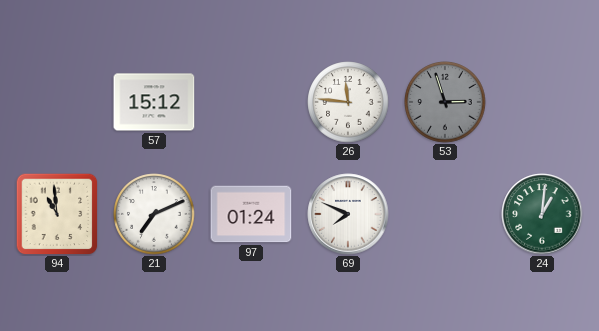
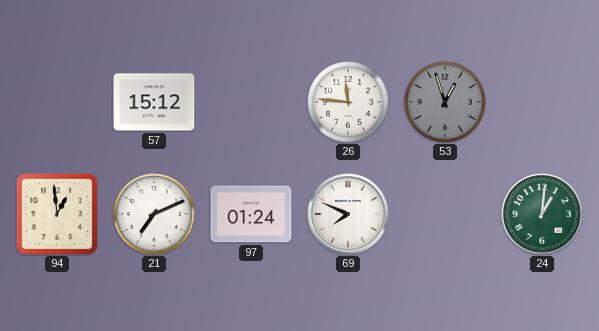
53: 2:57 -> 12:57
94: 10:59 -> 12:59
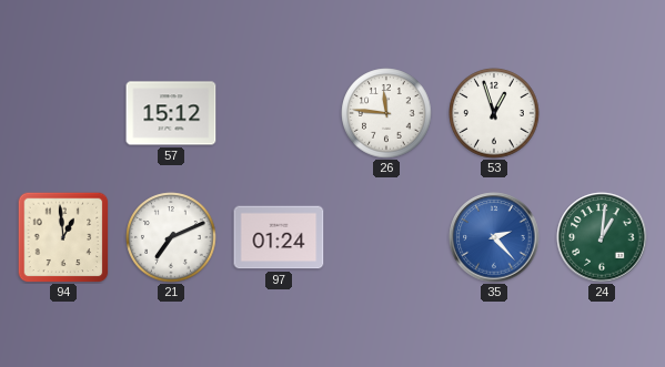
53 dial: grey -> white
69: 7:49 -> none
35: none -> 2:23
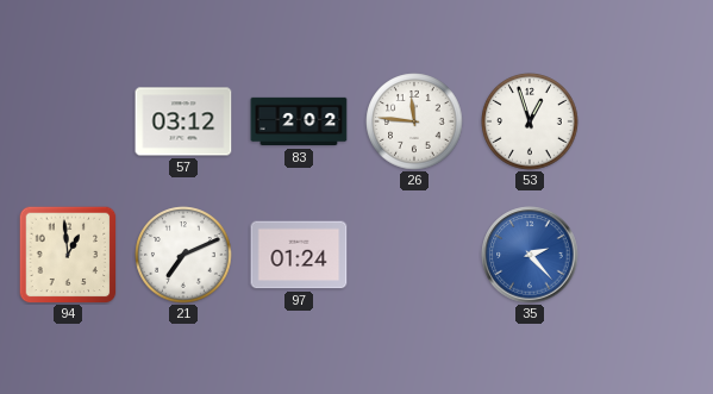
57: 15:12 -> 03:12
83: none -> 2:02
24: 1:01 -> none
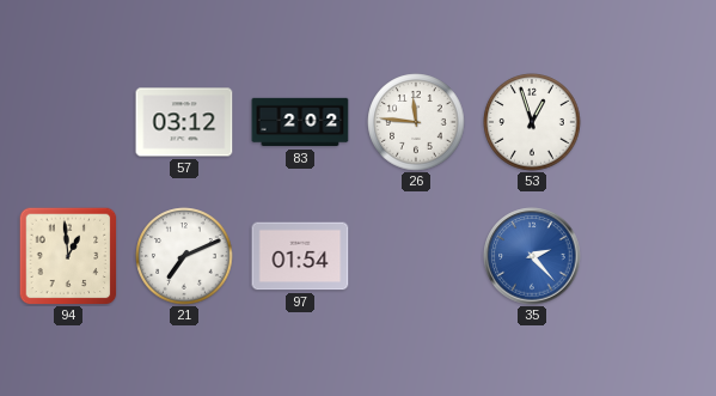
97: 01:24 -> 01:54
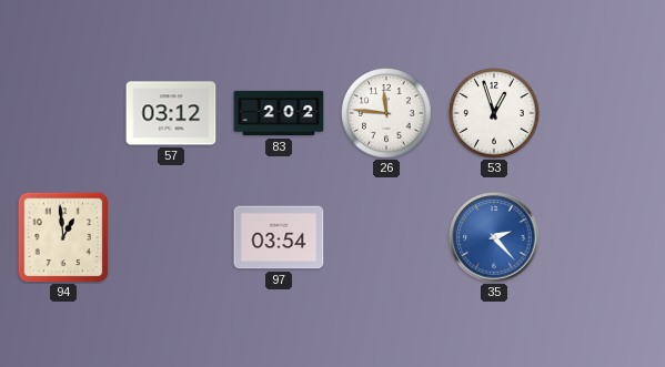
21: 7:11 -> none
97: 01:54 -> 03:54
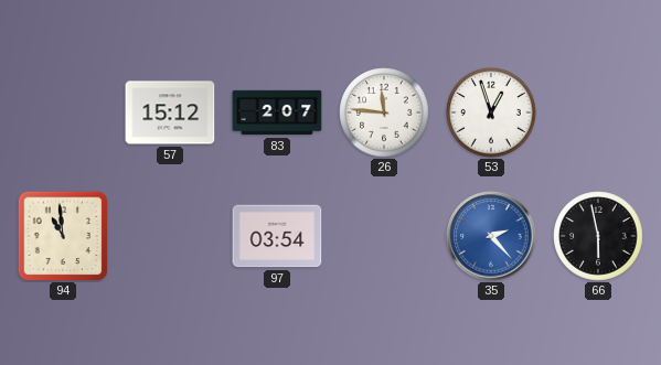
57: 03:12 -> 15:12
83: 2:02 -> 2:07
94: 12:59 -> 10:59
66: none -> 5:58
